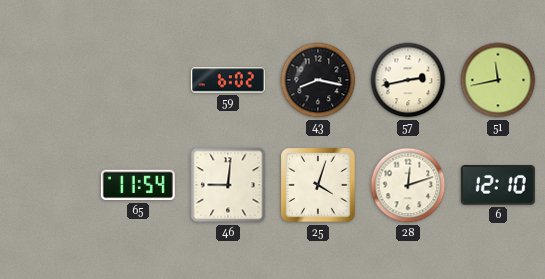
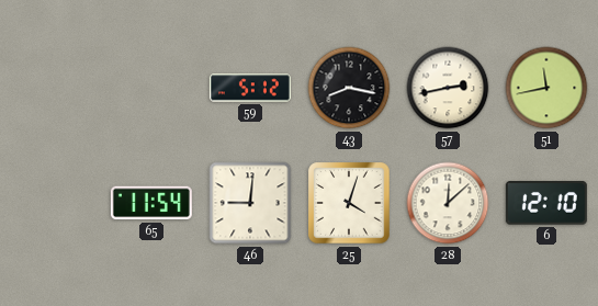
59: 6:02 -> 5:12
28: 12:12 -> 12:08
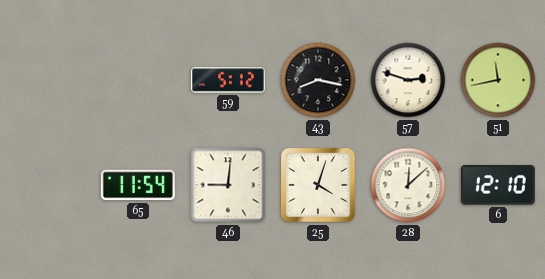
57: 2:43 -> 2:48
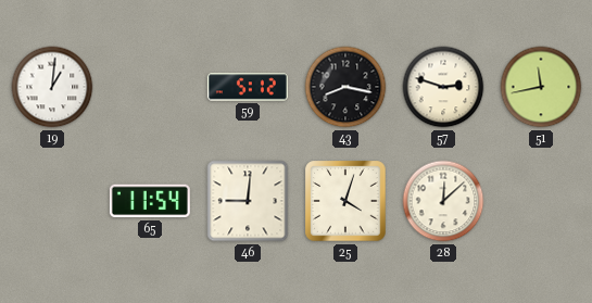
19: none -> 1:01
6: 12:10 -> none
